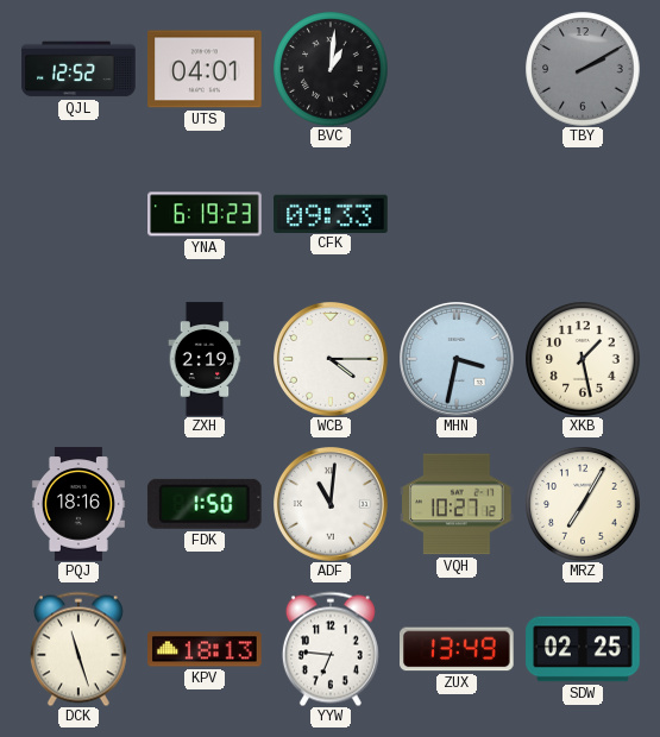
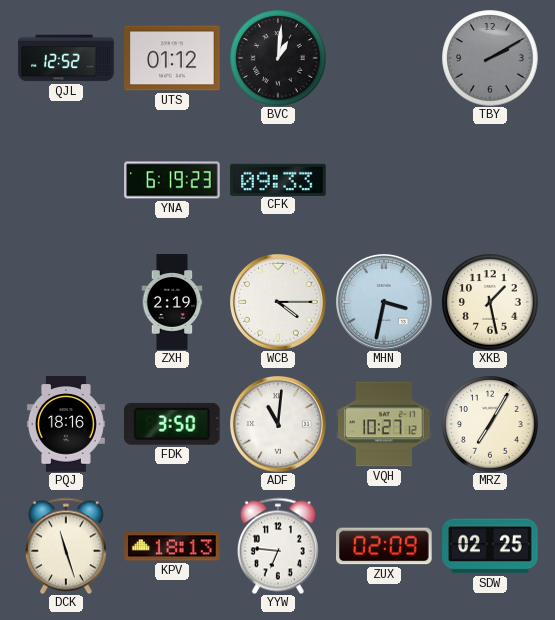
UTS: 04:01 -> 01:12
FDK: 1:50 -> 3:50
ZUX: 13:49 -> 02:09
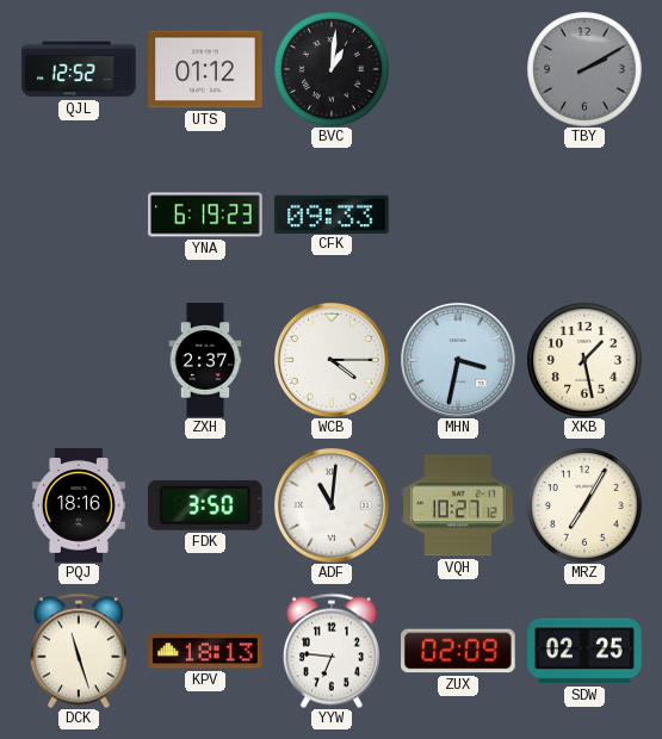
ZXH: 2:19 -> 2:37
